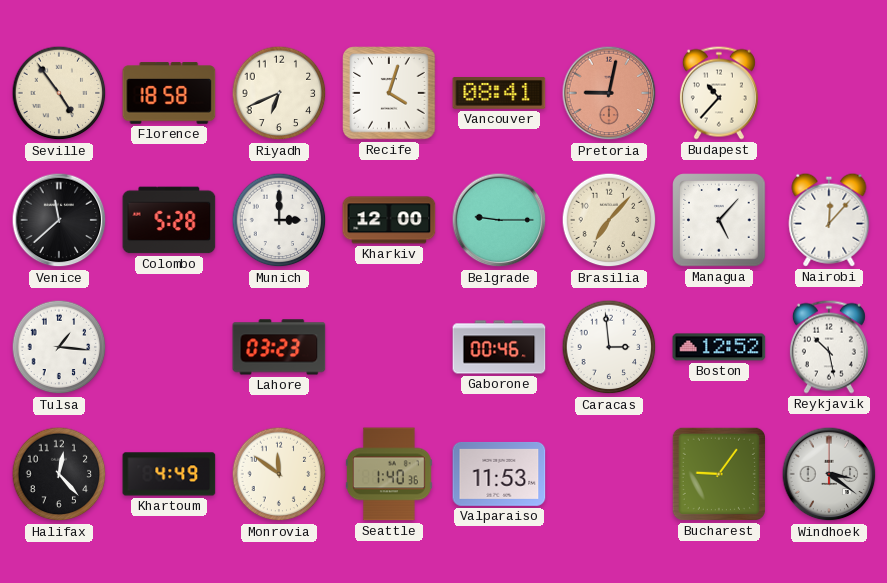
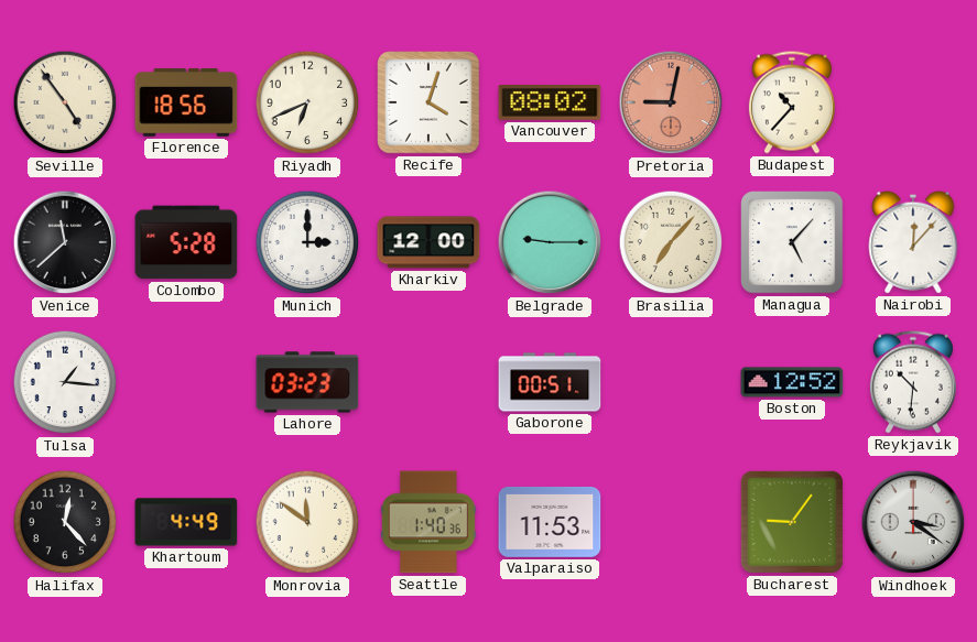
Florence: 18:58 -> 18:56
Vancouver: 08:41 -> 08:02
Gaborone: 00:46 -> 00:51
Caracas: 2:59 -> none
Reykjavik: 10:28 -> 10:31
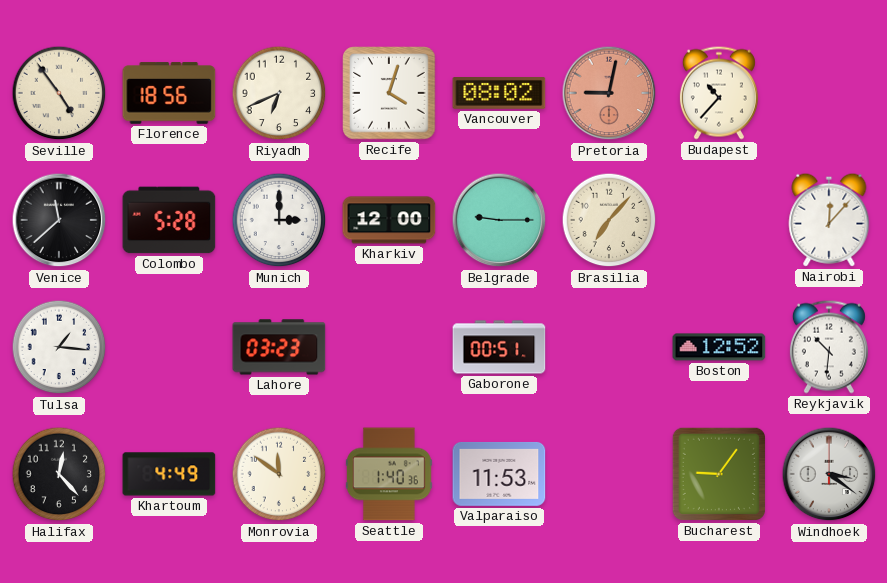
Managua: 5:07 -> none
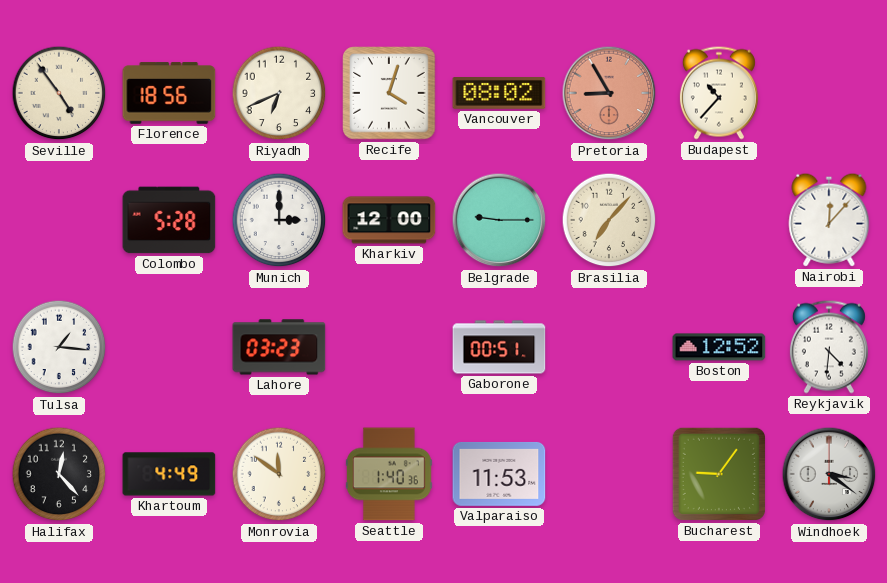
Pretoria: 9:02 -> 8:55
Venice: 11:38 -> none
Reykjavik: 10:31 -> 4:31
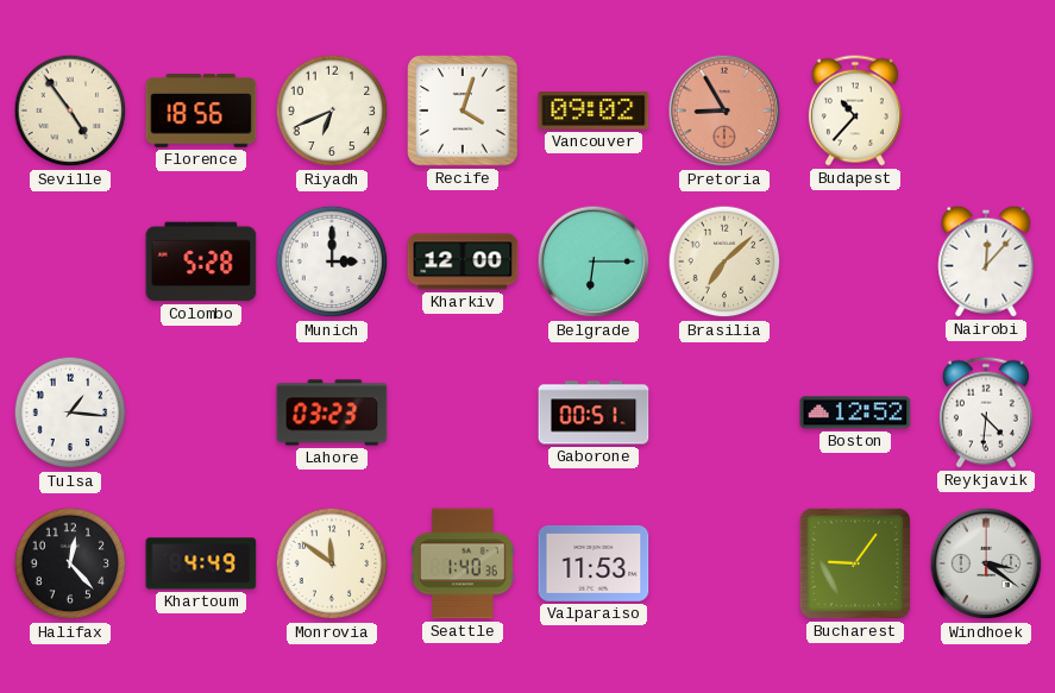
Vancouver: 08:02 -> 09:02
Belgrade: 9:15 -> 6:15
Brasilia: 7:07 -> 7:08
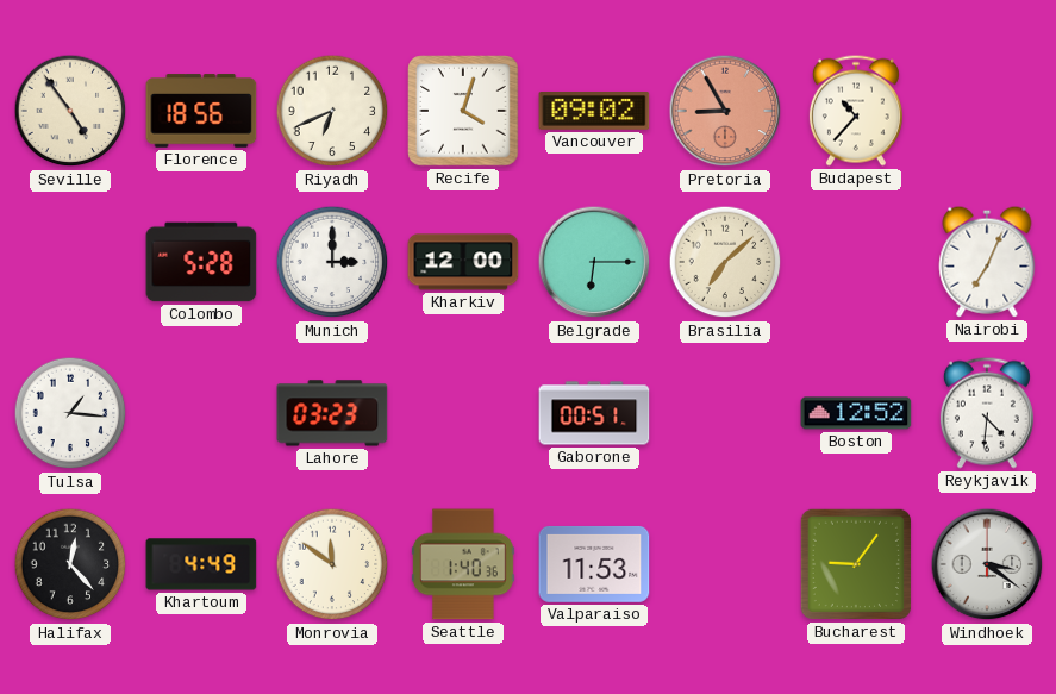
Nairobi: 12:07 -> 7:04
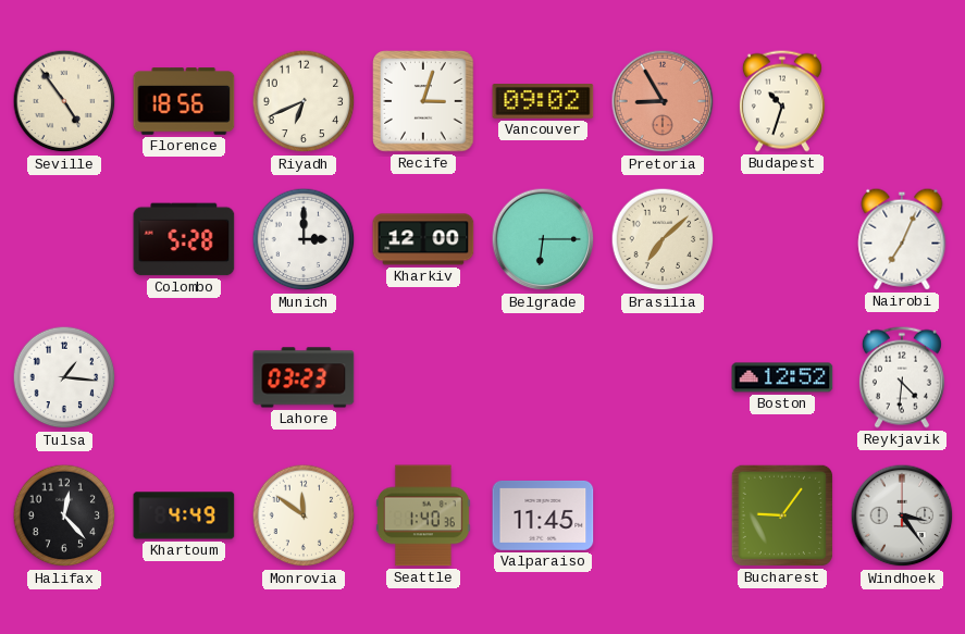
Recife: 4:03 -> 3:03
Budapest: 10:37 -> 10:33
Gaborone: 00:51 -> none
Valparaiso: 11:53 -> 11:45
Windhoek: 3:21 -> 3:24
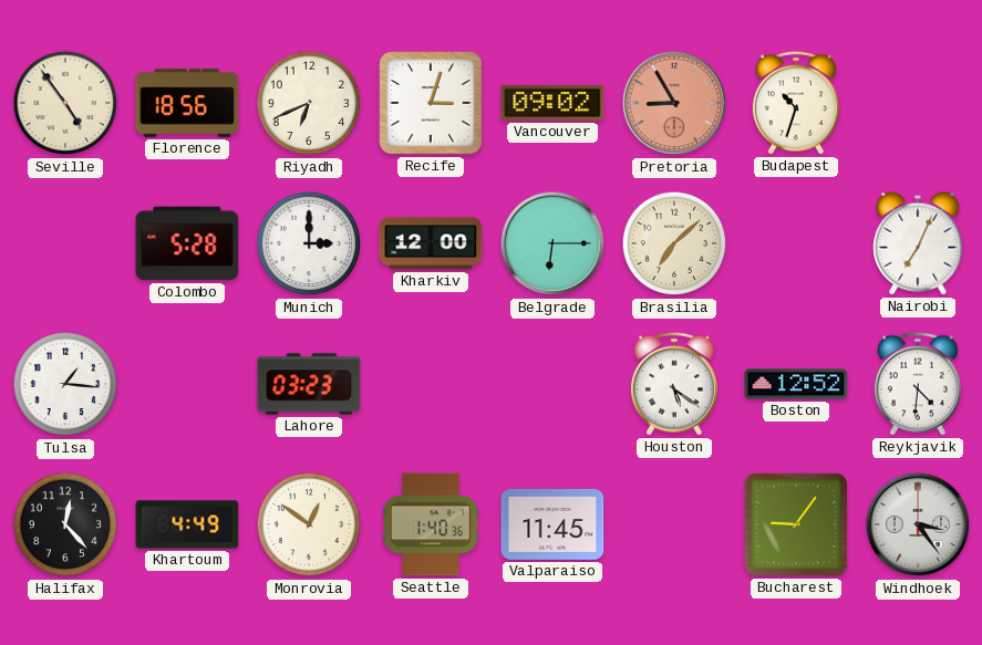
Houston: none -> 5:21
Monrovia: 11:51 -> 12:51
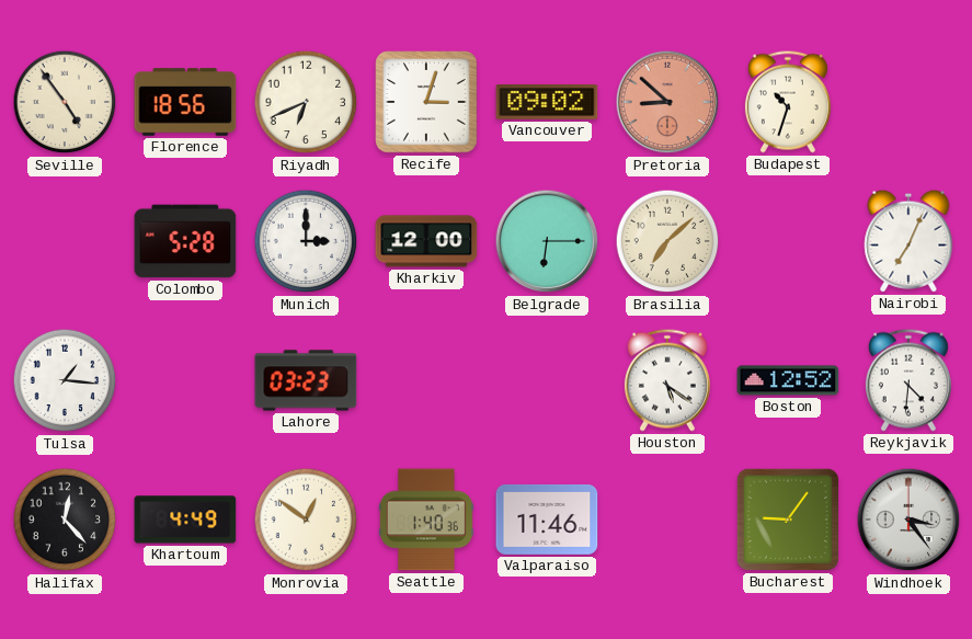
Pretoria: 8:55 -> 8:52
Valparaiso: 11:45 -> 11:46
